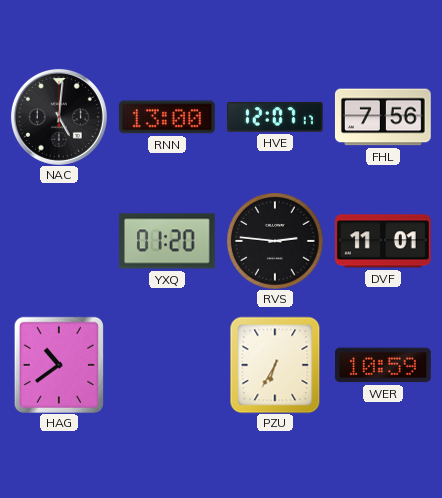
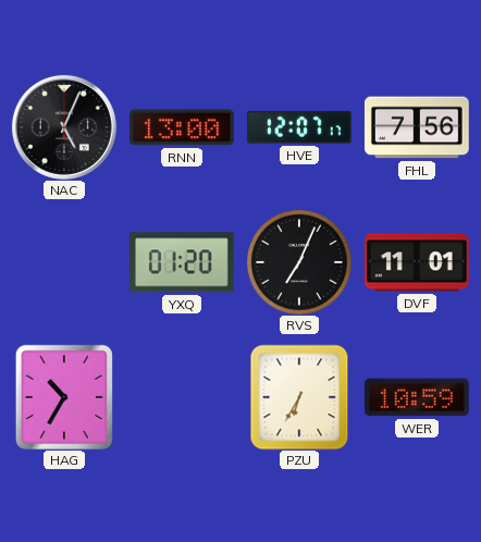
NAC: 5:01 -> 5:04
RVS: 2:46 -> 7:04
HAG: 10:39 -> 10:35
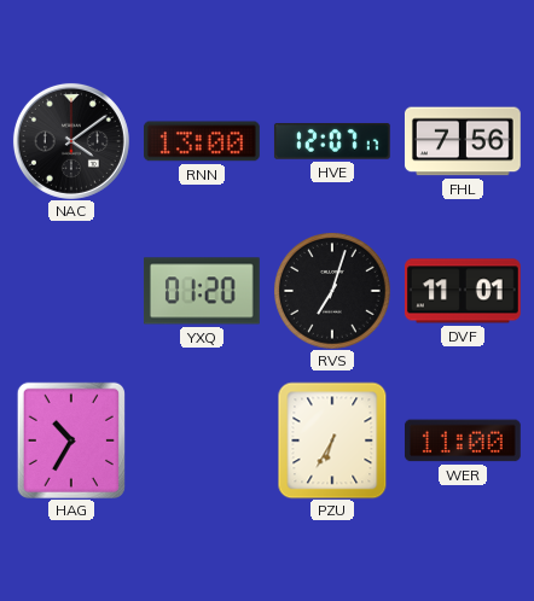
NAC: 5:04 -> 4:09
RVS: 7:04 -> 7:03
WER: 10:59 -> 11:00
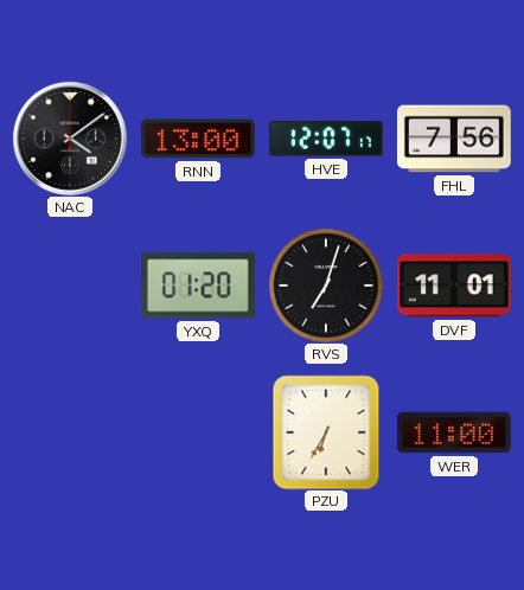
HAG: 10:35 -> none
